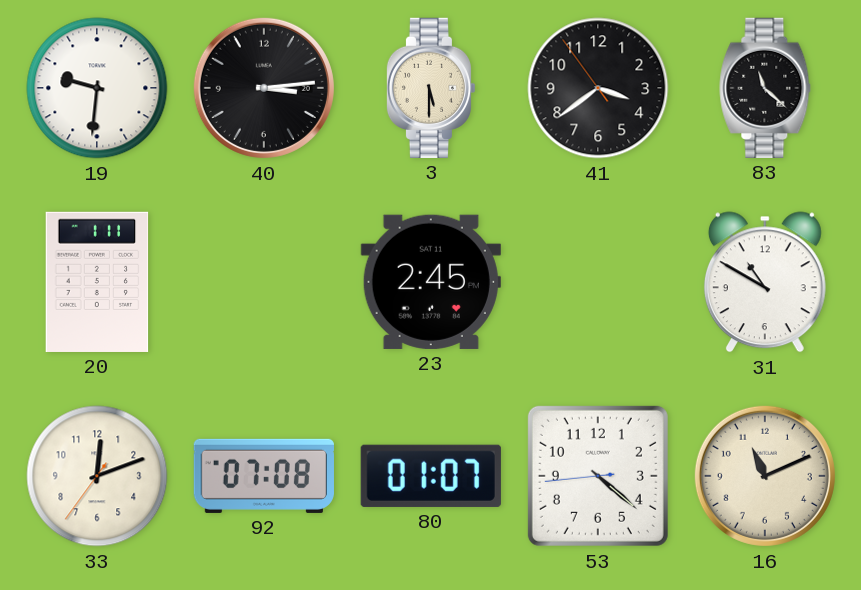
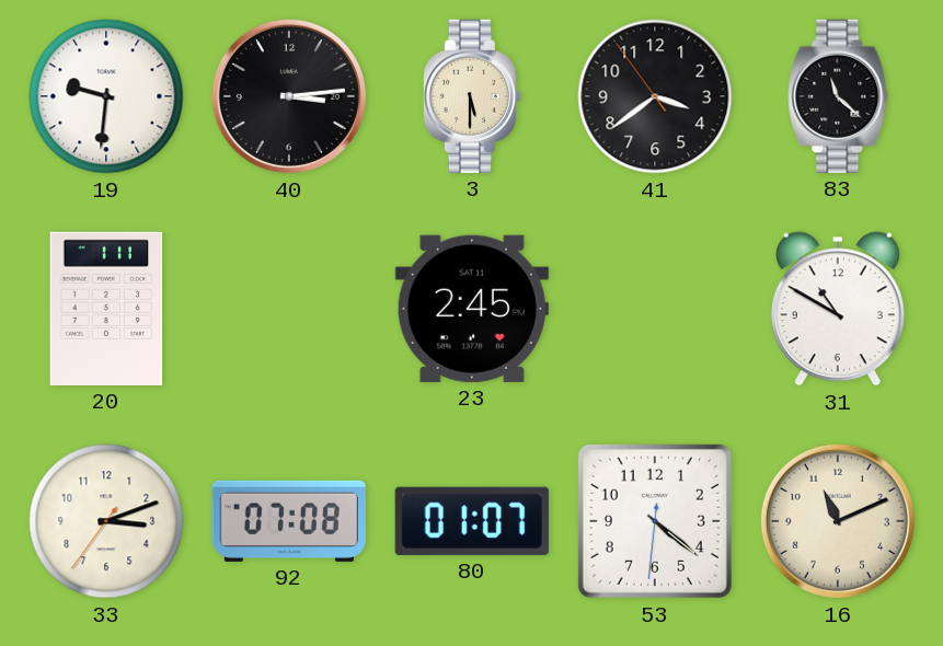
33: 12:11 -> 3:11
53: 4:21:44 -> 4:21:31
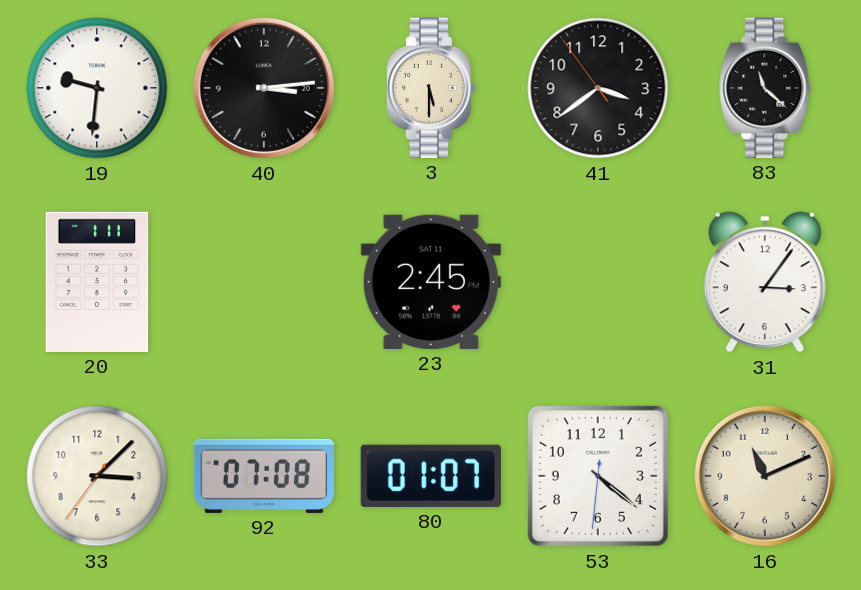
31: 10:50 -> 3:06
33: 3:11 -> 3:07
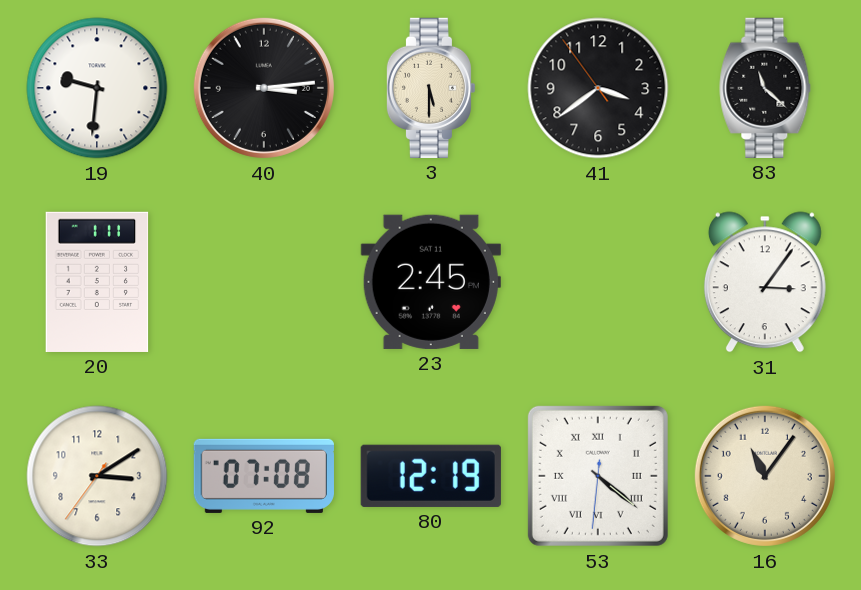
33: 3:07 -> 3:09
80: 01:07 -> 12:19
53 numerals: Arabic -> Roman
16: 11:11 -> 11:06
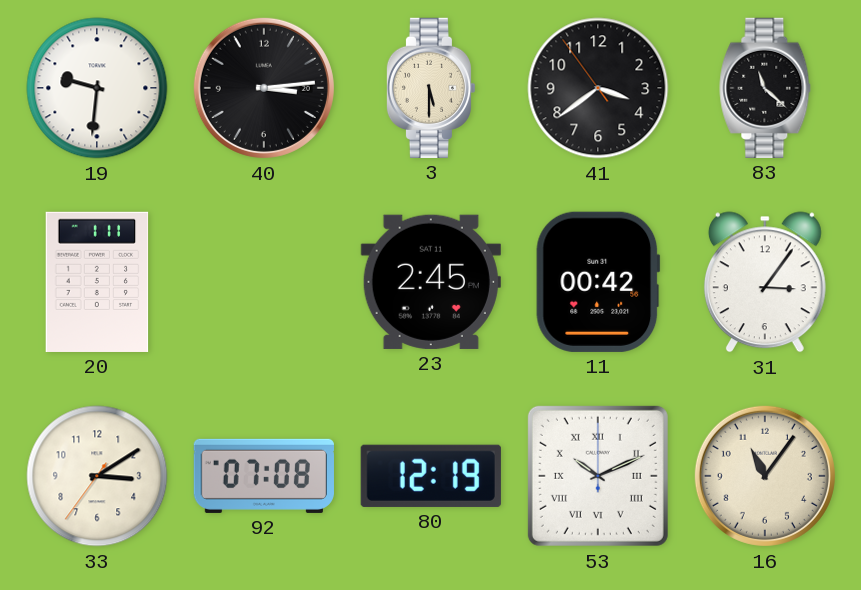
11: none -> 00:42
53: 4:21 -> 10:11
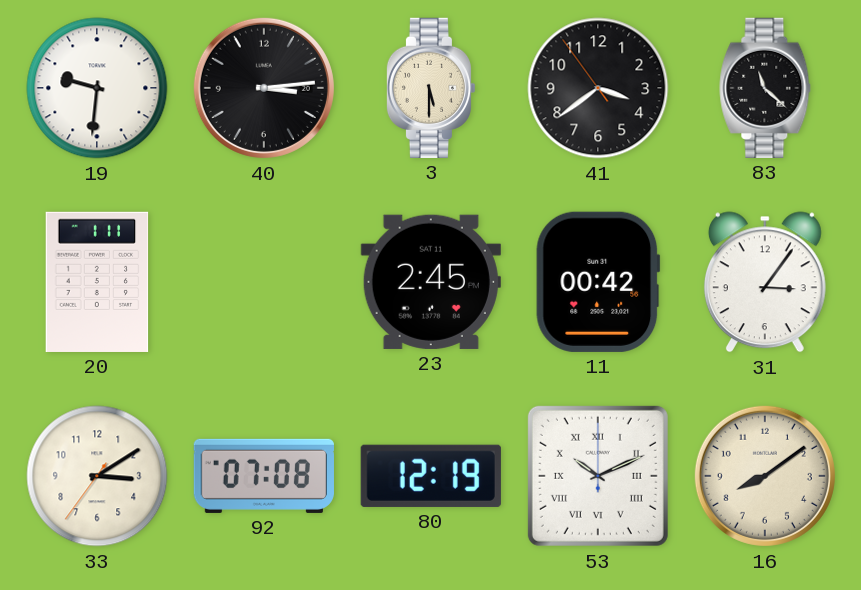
16: 11:06 -> 8:09
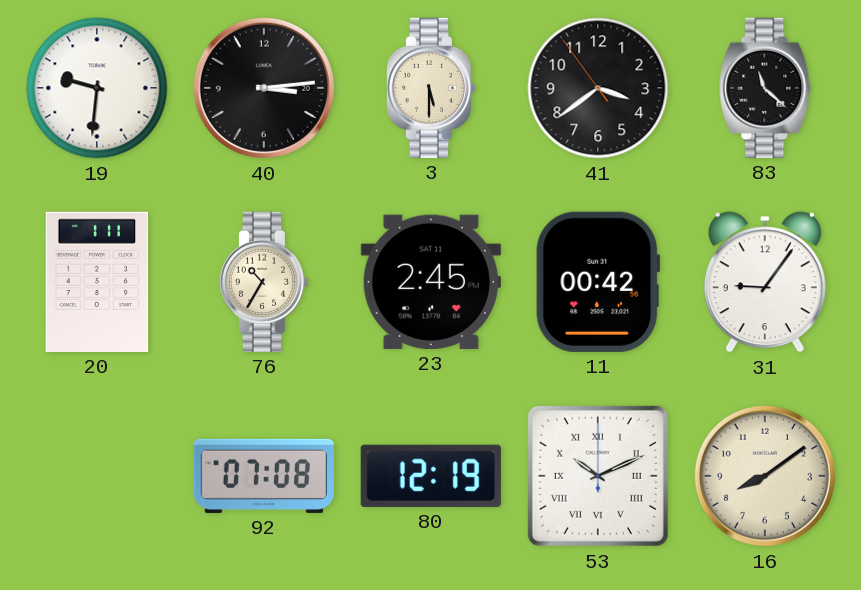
76: none -> 10:35
31: 3:06 -> 9:06
33: 3:09 -> none
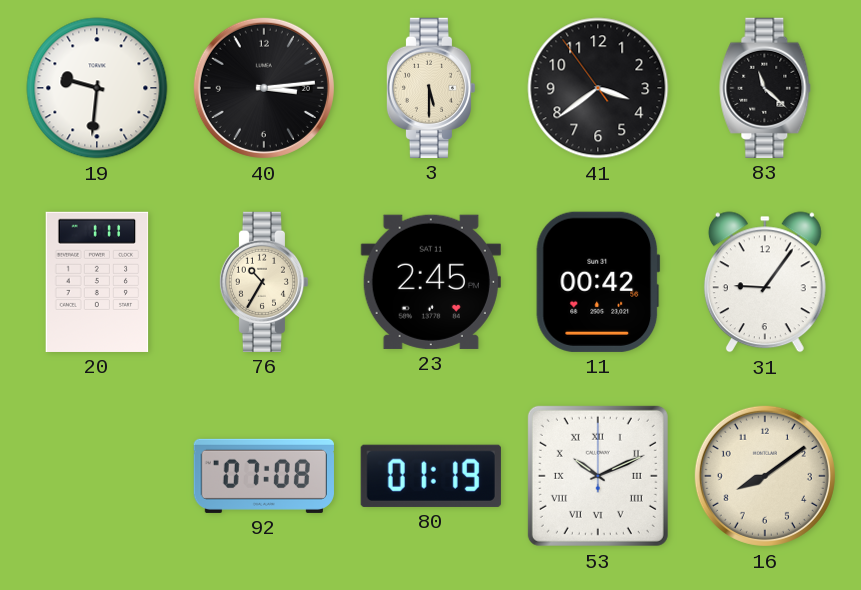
80: 12:19 -> 01:19
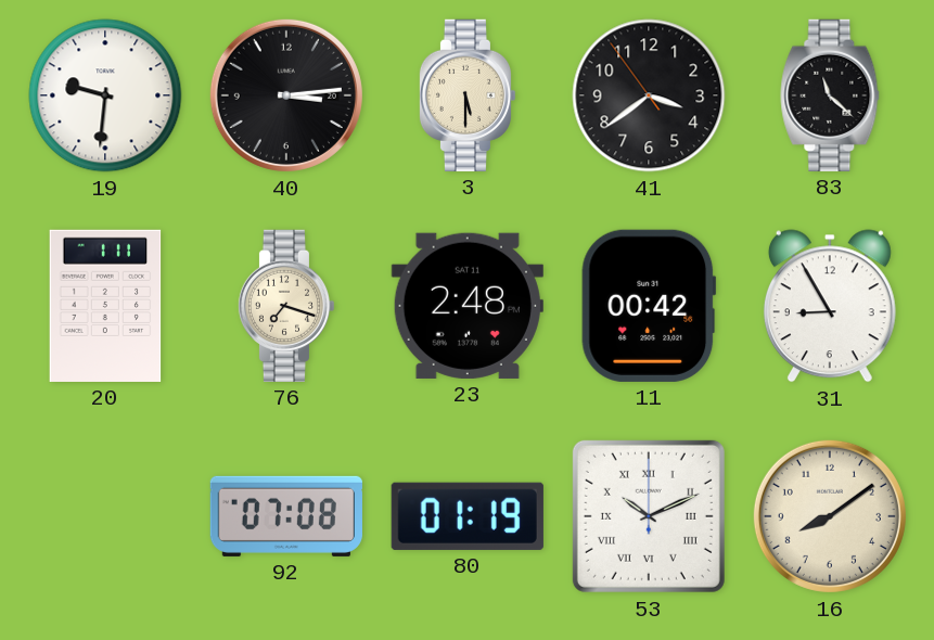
76: 10:35 -> 7:18
23: 2:45 -> 2:48
31: 9:06 -> 8:55
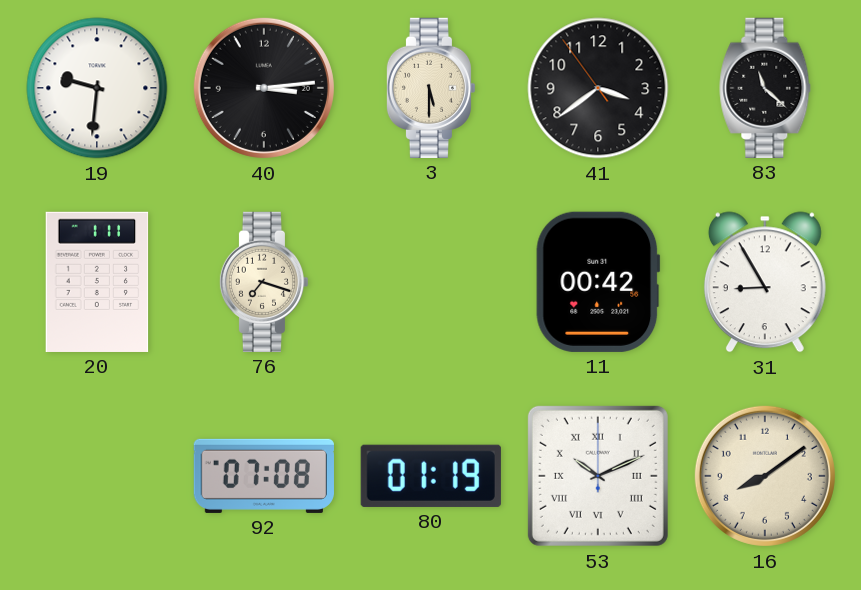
23: 2:48 -> none
